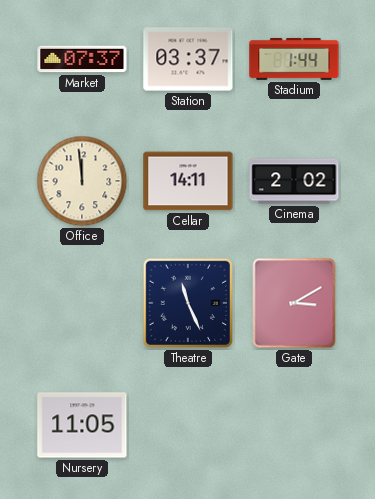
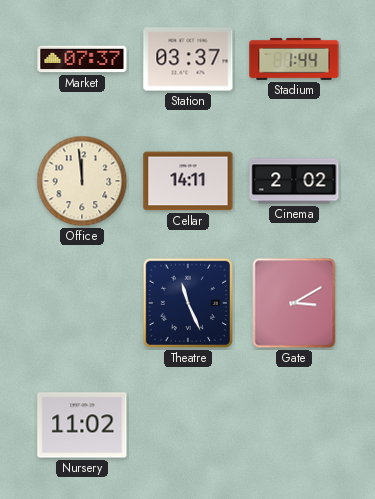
Nursery: 11:05 -> 11:02
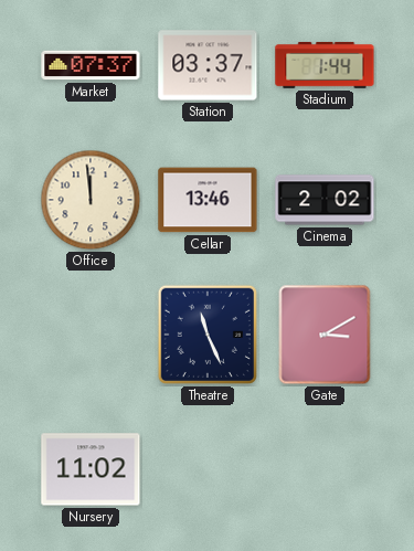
Cellar: 14:11 -> 13:46
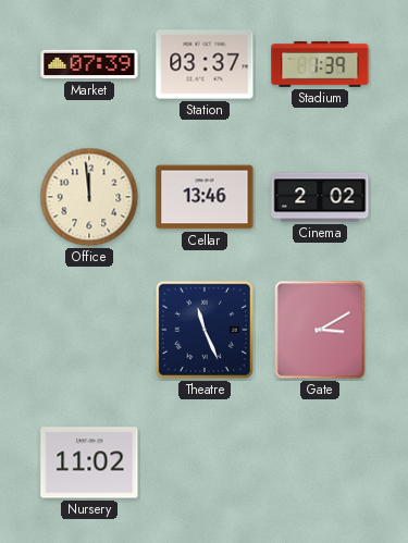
Market: 07:37 -> 07:39
Stadium: 1:44 -> 1:39
